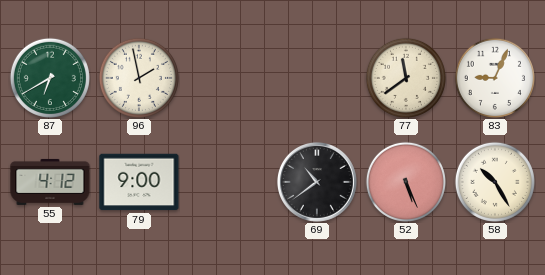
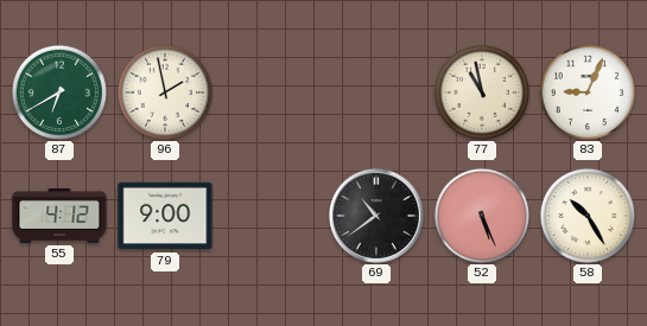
77: 11:39 -> 10:58
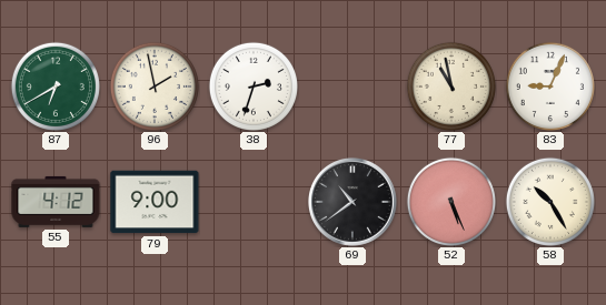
38: none -> 2:33
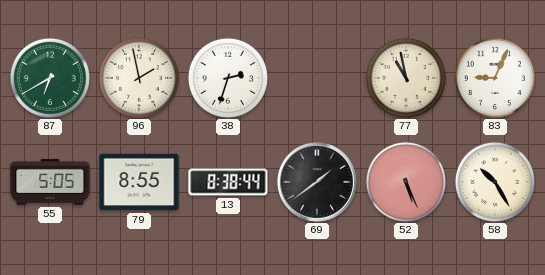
55: 4:12 -> 5:05
79: 9:00 -> 8:55
13: none -> 8:38
69: 10:39 -> 1:39
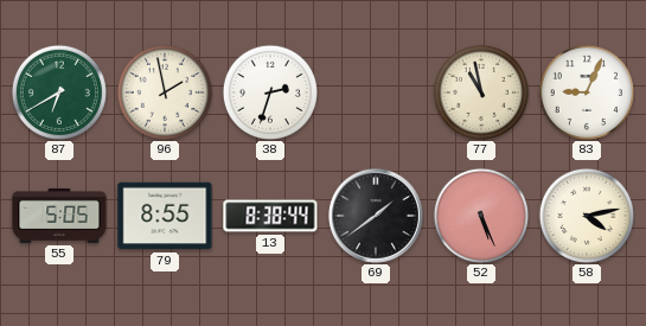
58: 10:25 -> 4:13
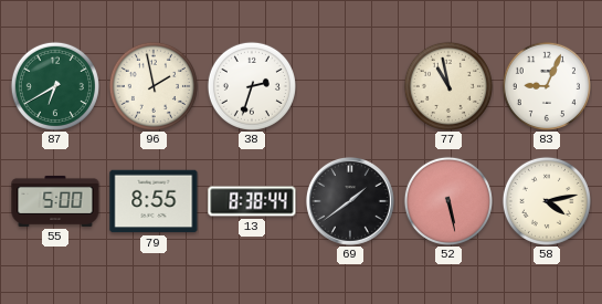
55: 5:05 -> 5:00
52: 5:26 -> 5:28
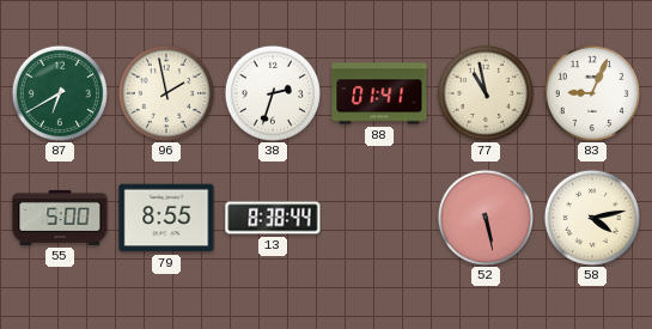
88: none -> 01:41
69: 1:39 -> none
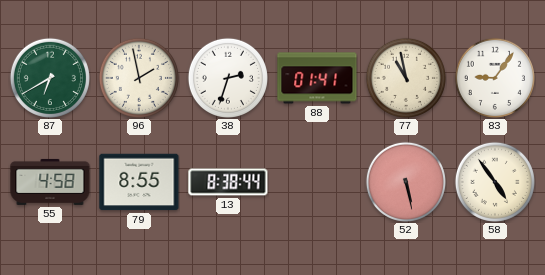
83: 9:04 -> 9:06
55: 5:00 -> 4:58
58: 4:13 -> 4:54
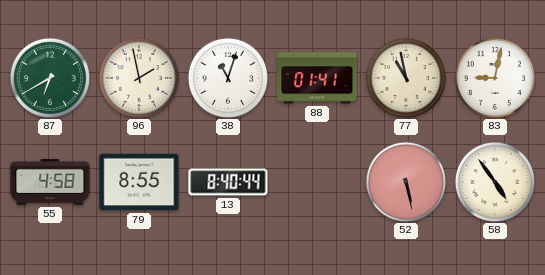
38: 2:33 -> 11:03
83: 9:06 -> 9:02
13: 8:38 -> 8:40
